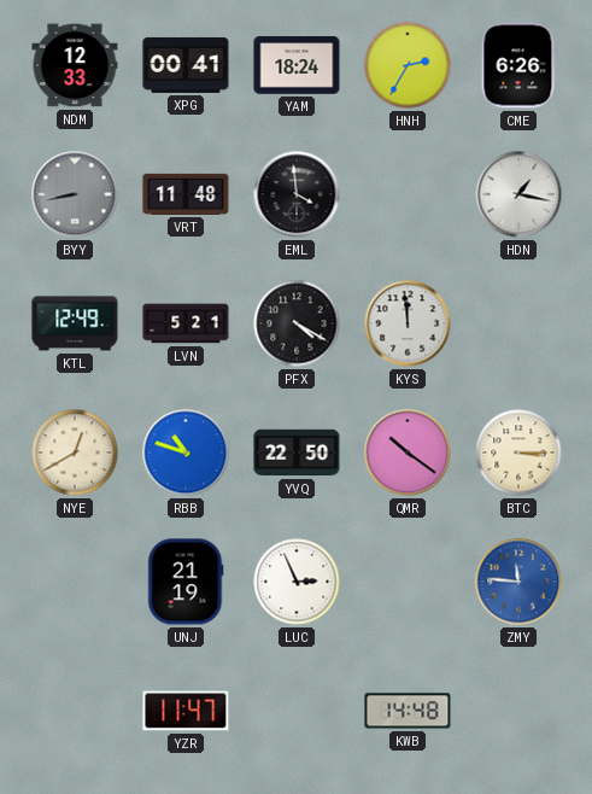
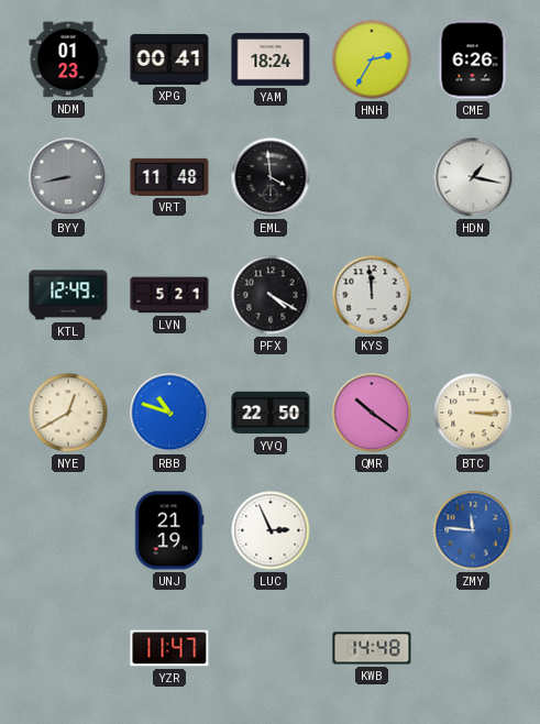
NDM: 12:33 -> 01:23
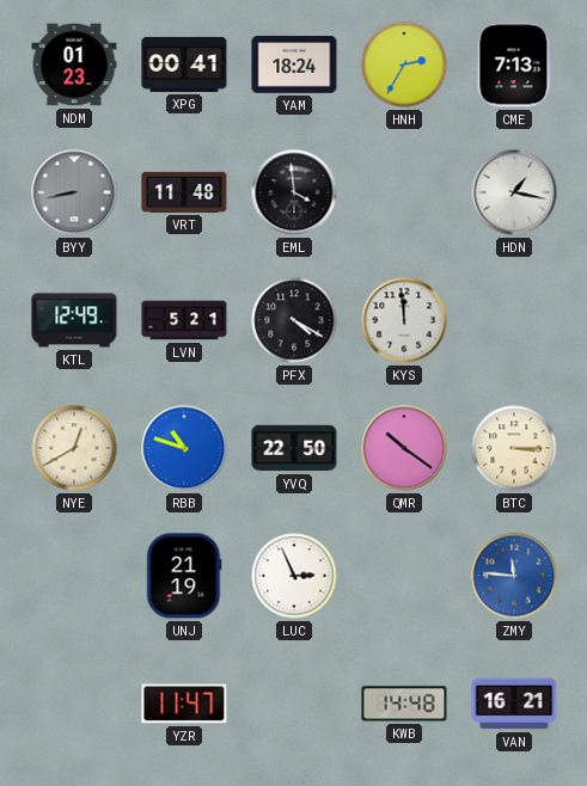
CME: 6:26 -> 7:13
VAN: none -> 16:21
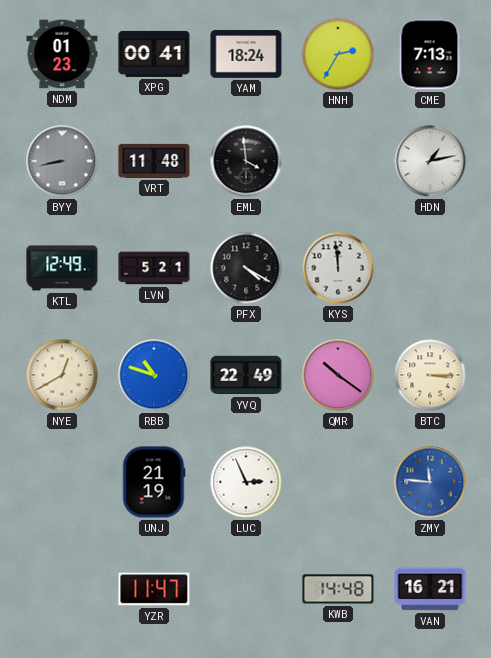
HDN: 1:17 -> 1:13
YVQ: 22:50 -> 22:49
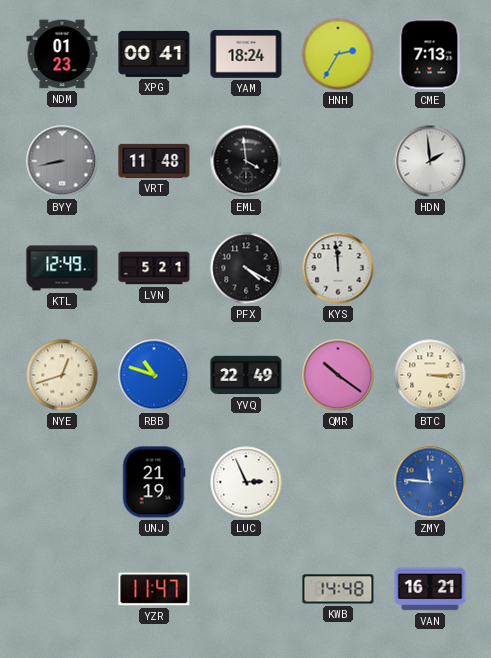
HDN: 1:13 -> 1:59
NYE: 12:40 -> 12:42
